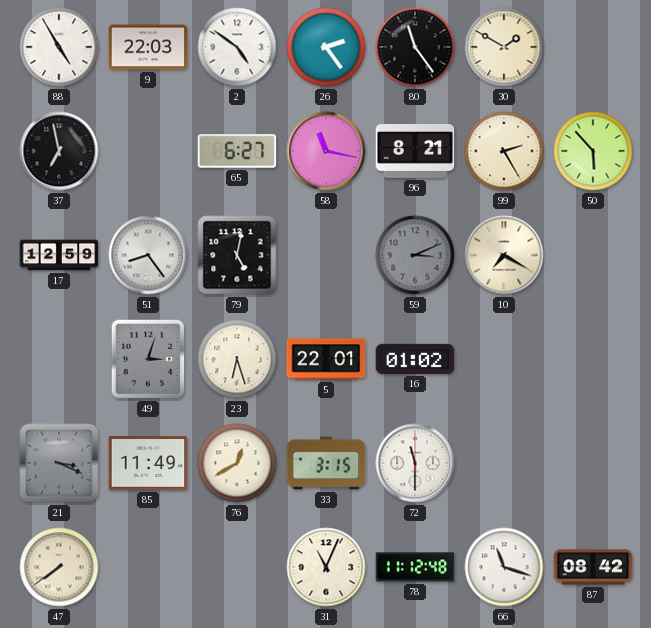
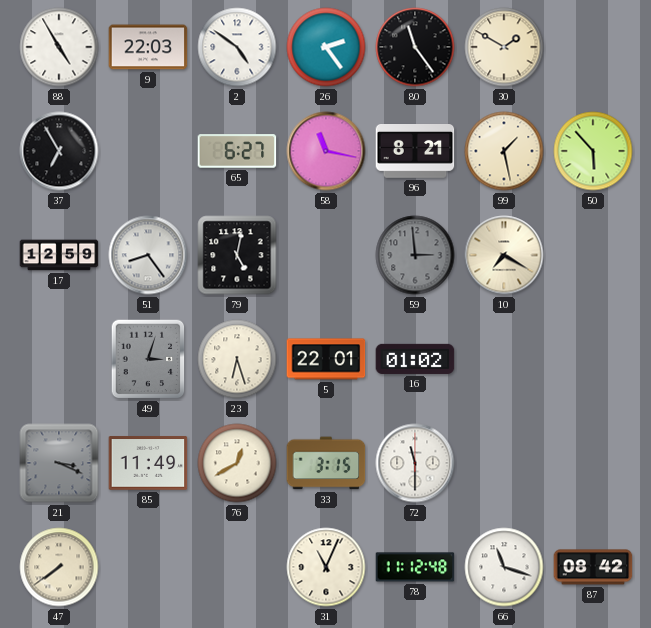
37: 6:58 -> 6:55
99: 2:25 -> 1:28
59: 3:11 -> 2:59
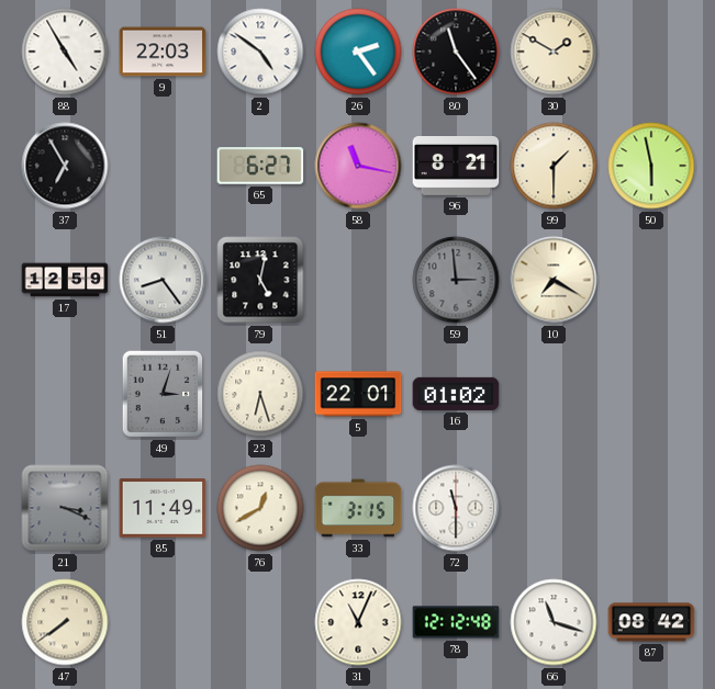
99: 1:28 -> 1:30
50: 5:53 -> 5:58
78: 11:12 -> 12:12
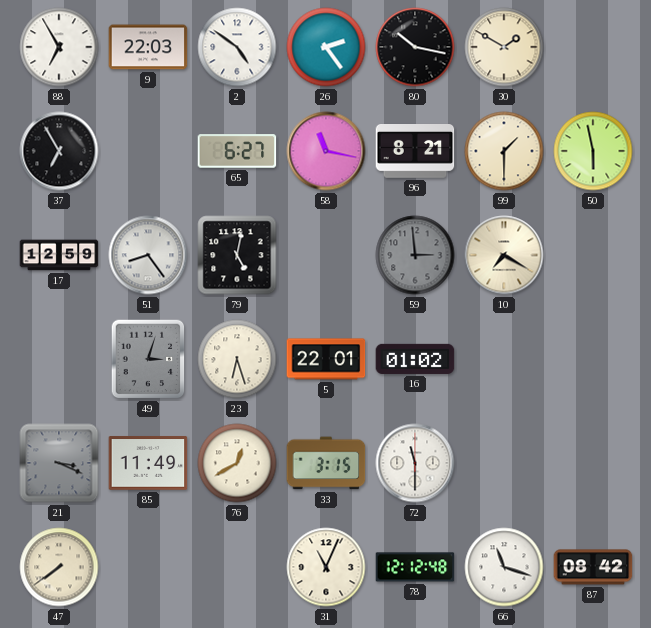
88: 4:55 -> 6:55
80: 11:24 -> 10:17
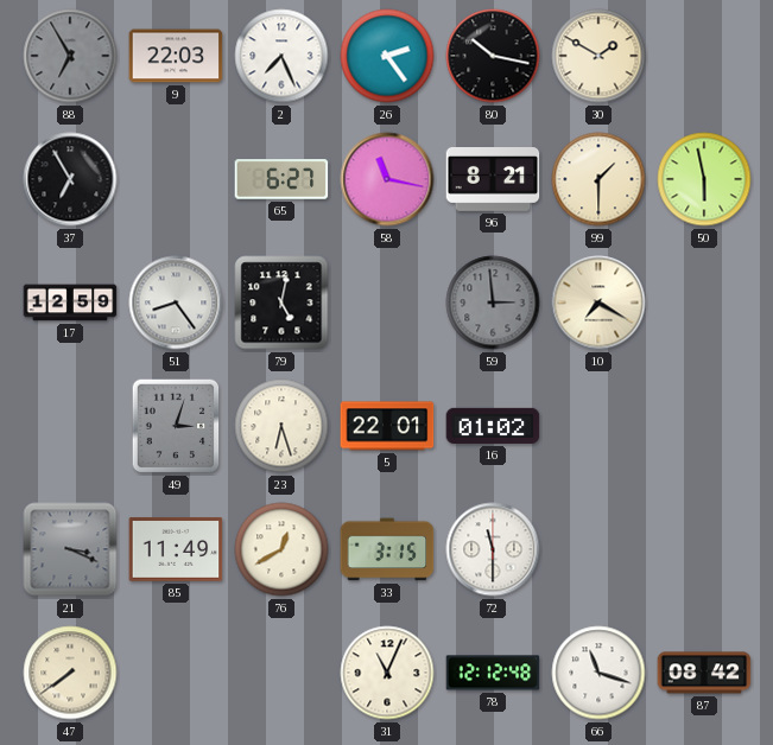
88 dial: white -> grey
2: 4:51 -> 7:26
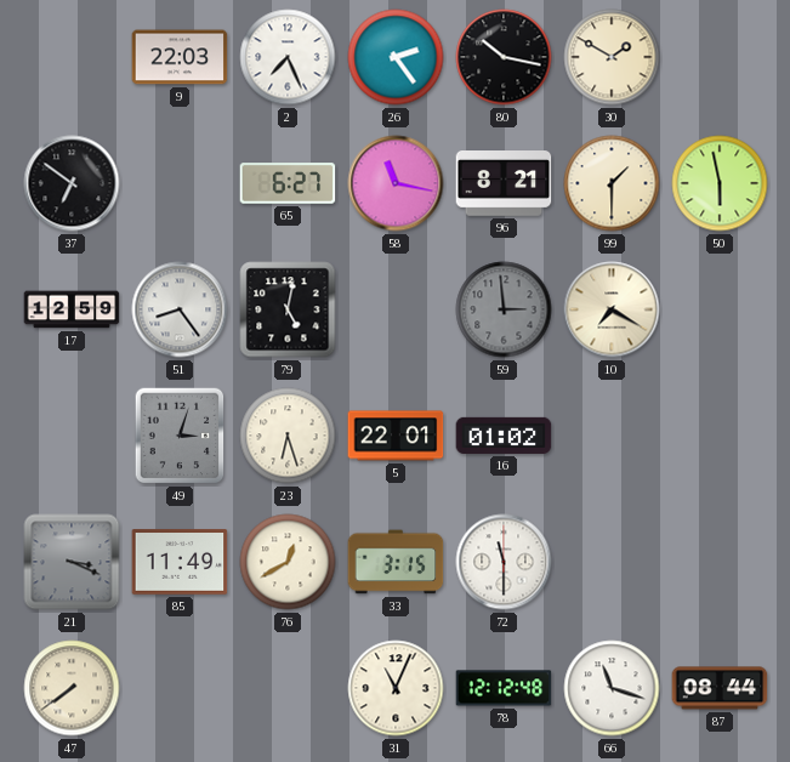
88: 6:55 -> none
37: 6:55 -> 6:51
87: 08:42 -> 08:44
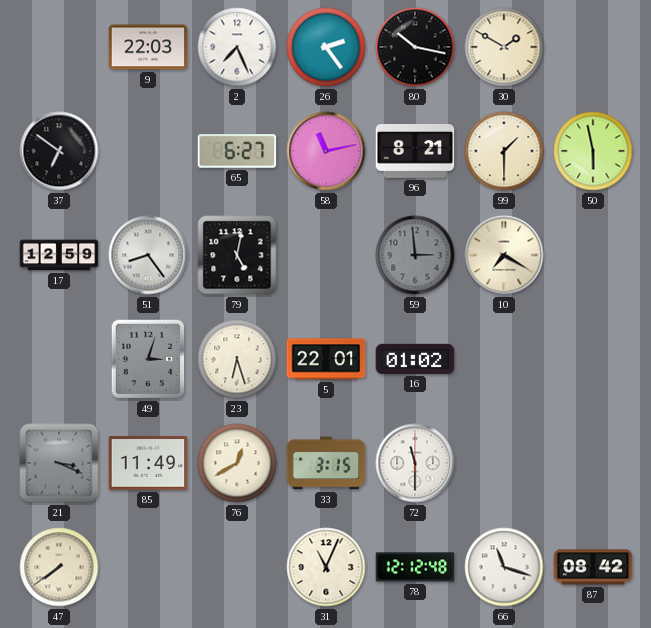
58: 11:17 -> 11:13
87: 08:44 -> 08:42
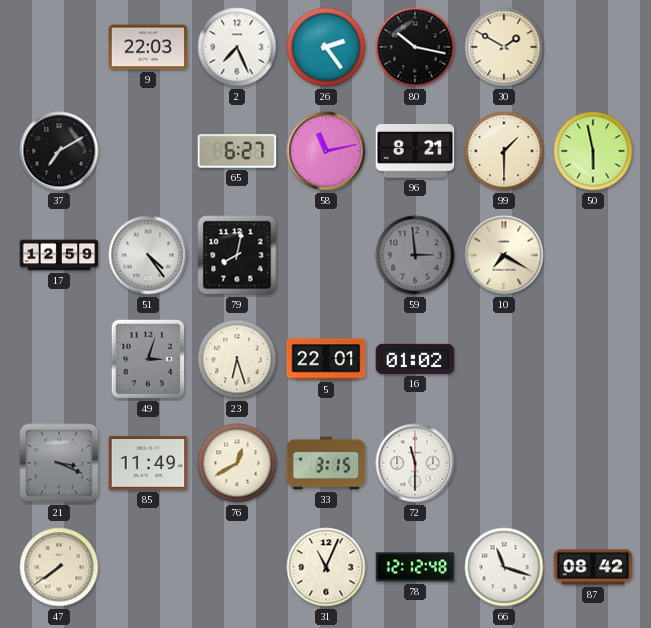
37: 6:51 -> 7:10
51: 8:24 -> 4:24
79: 5:02 -> 8:02
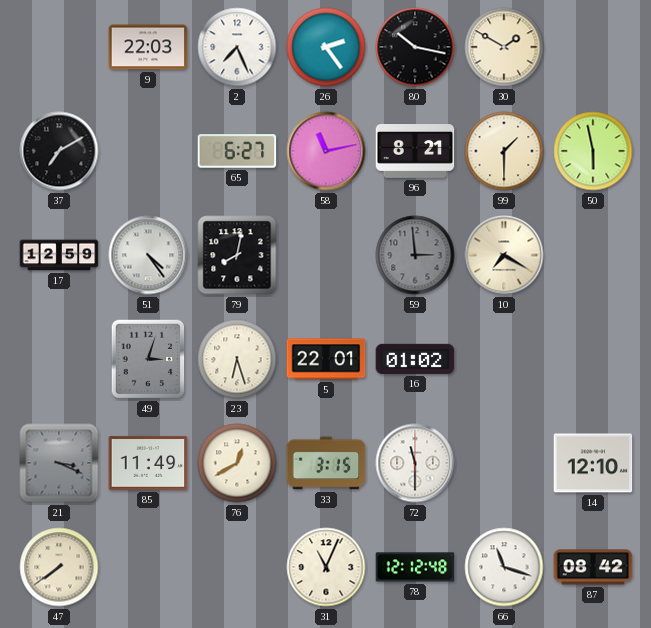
14: none -> 12:10
